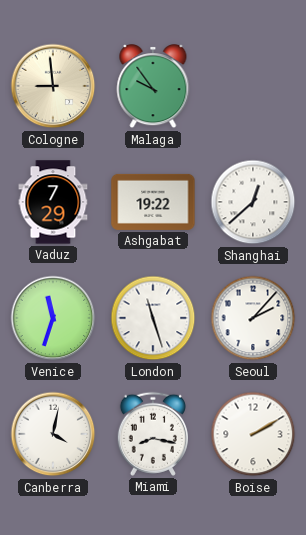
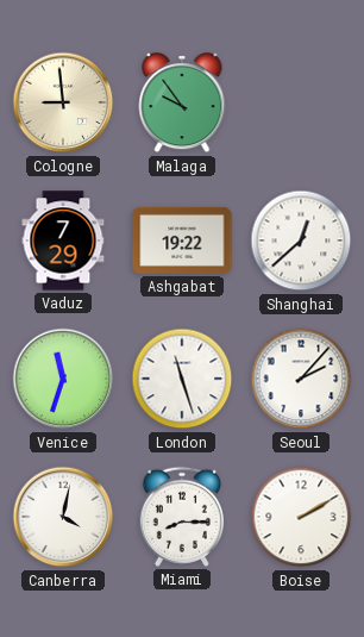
Miami: 8:17 -> 8:15
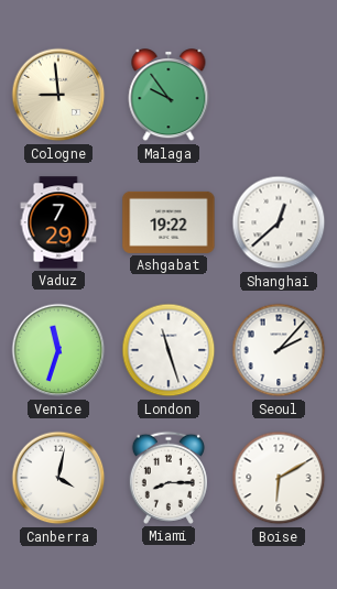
Boise: 2:10 -> 6:10
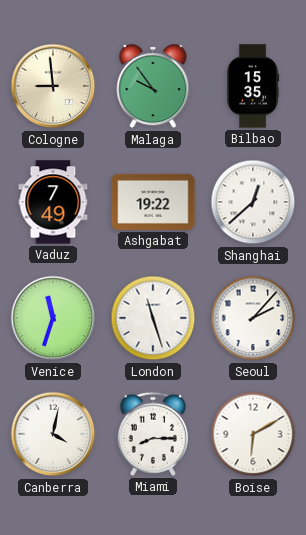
Bilbao: none -> 15:35
Vaduz: 7:29 -> 7:49
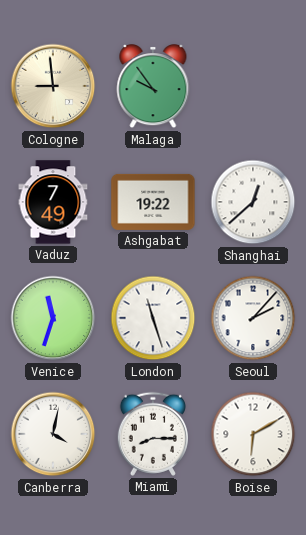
Bilbao: 15:35 -> none
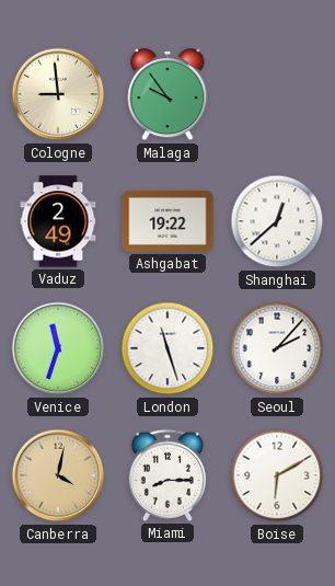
Vaduz: 7:49 -> 2:49
Canberra dial: white -> champagne
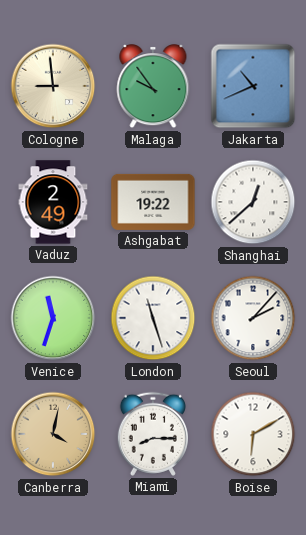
Jakarta: none -> 10:41
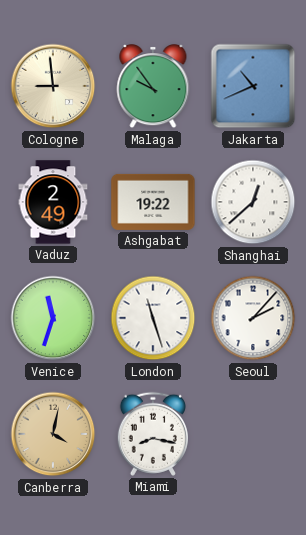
Miami: 8:15 -> 8:17
Boise: 6:10 -> none
